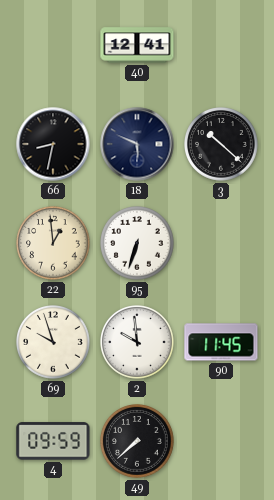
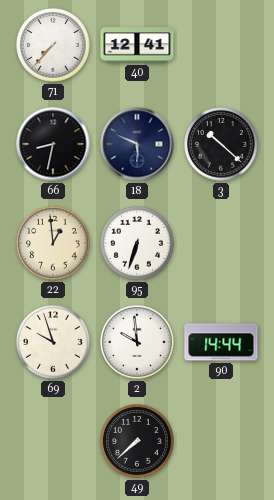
71: none -> 7:37
90: 11:45 -> 14:44
4: 09:59 -> none
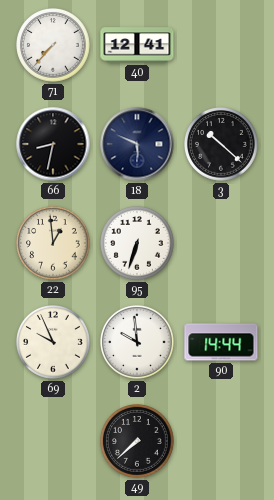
69: 9:57 -> 9:56
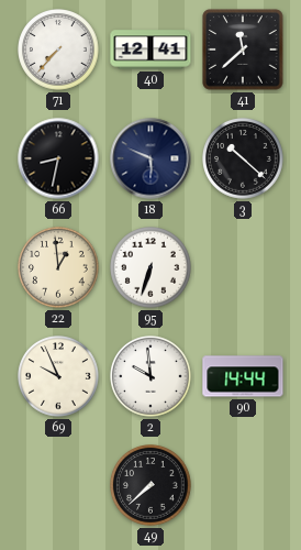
41: none -> 11:38
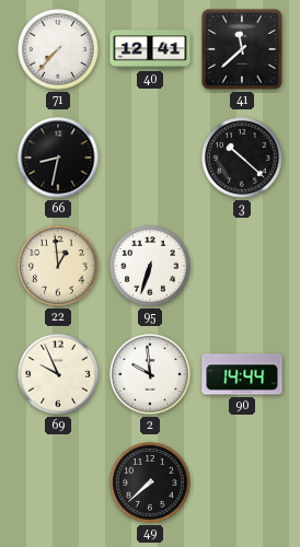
18: 5:49 -> none
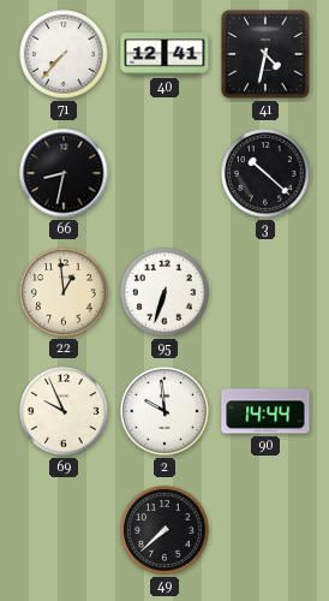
41: 11:38 -> 4:32
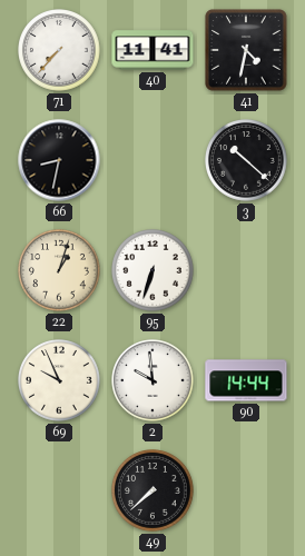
40: 12:41 -> 11:41
22: 12:59 -> 1:03
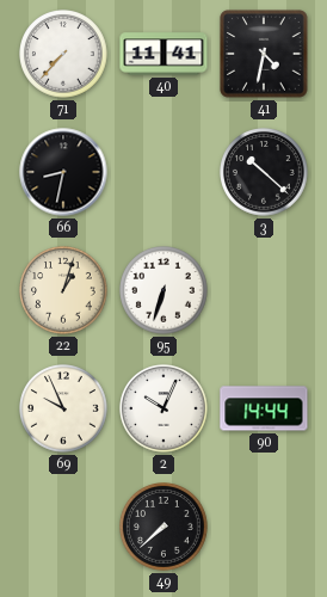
2: 9:59 -> 10:04
